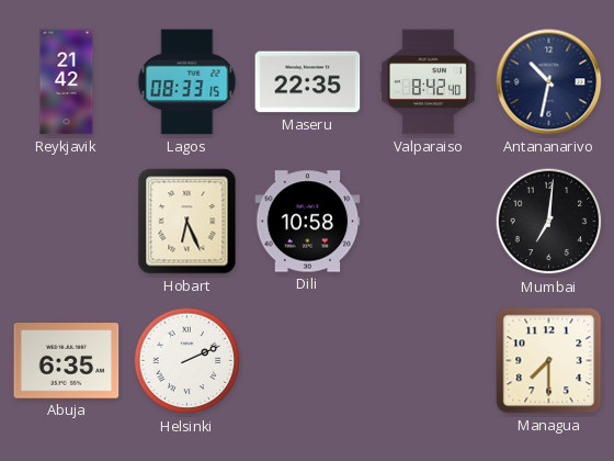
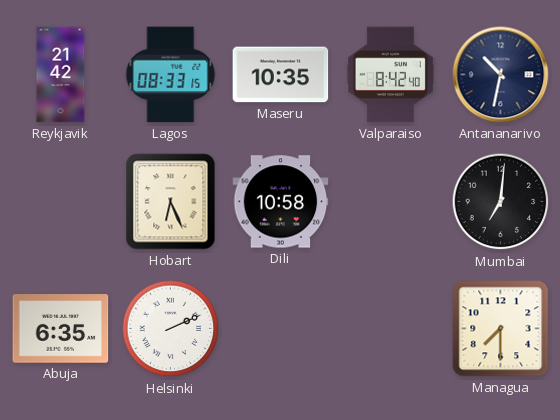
Maseru: 22:35 -> 10:35
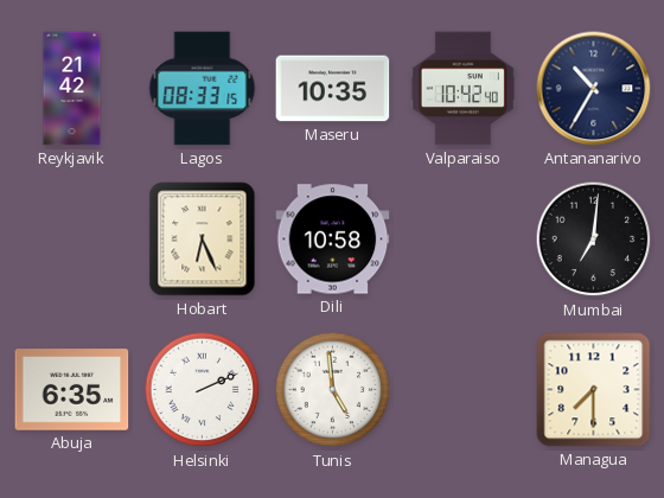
Valparaiso: 8:42 -> 10:42
Antananarivo: 10:32 -> 10:35
Tunis: none -> 4:59
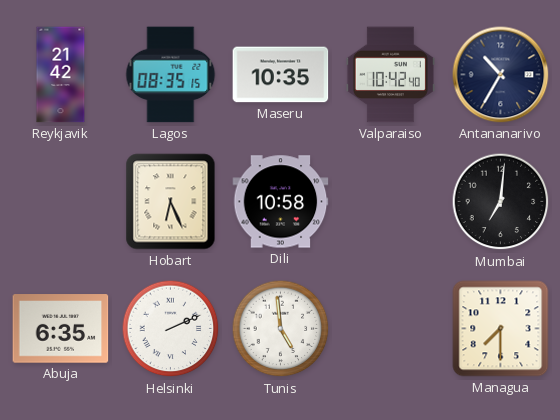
Lagos: 08:33 -> 08:35
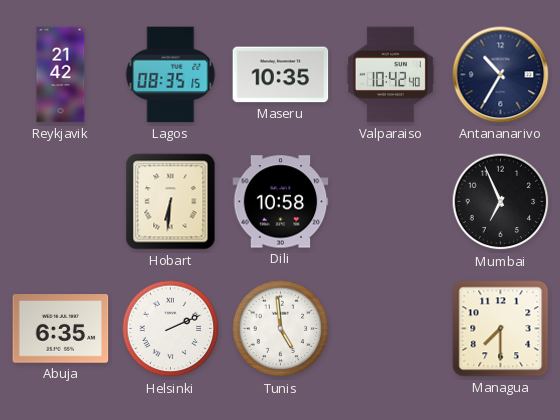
Hobart: 6:26 -> 6:31
Mumbai: 7:01 -> 6:56
